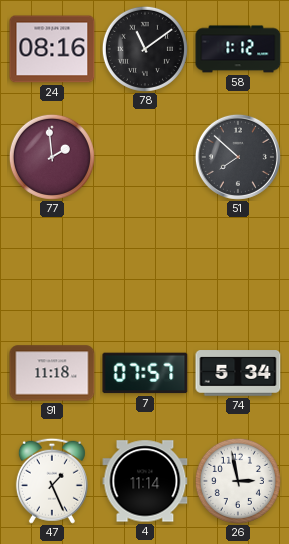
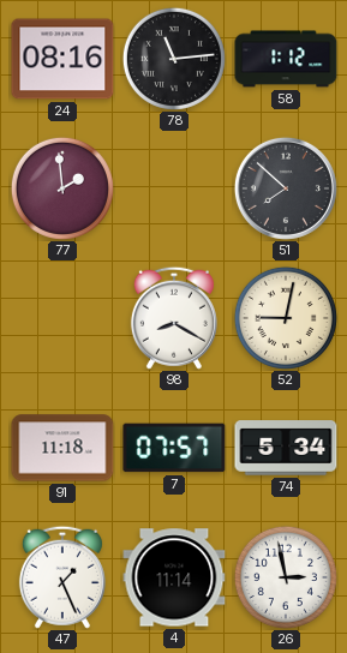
78: 11:09 -> 11:14
98: none -> 8:20
52: none -> 9:02
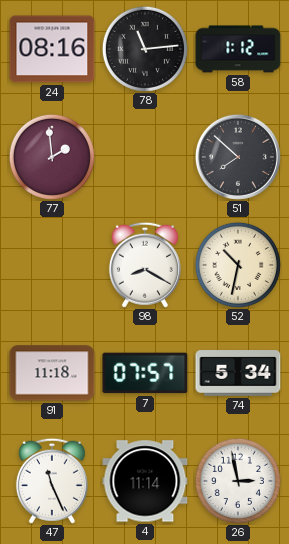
52: 9:02 -> 10:32
47: 1:26 -> 11:26
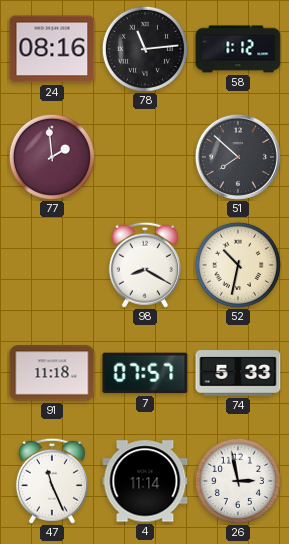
74: 5:34 -> 5:33
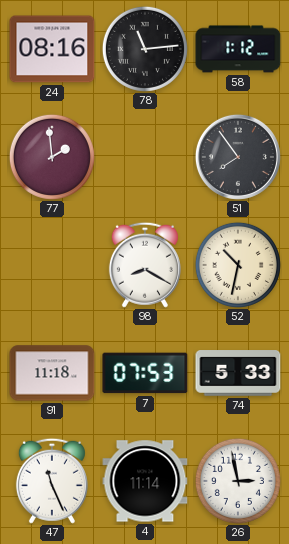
51: 7:52 -> 7:54
7: 07:57 -> 07:53
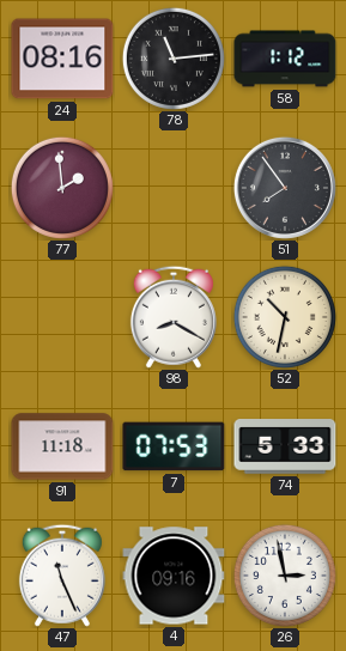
4: 11:14 -> 09:16
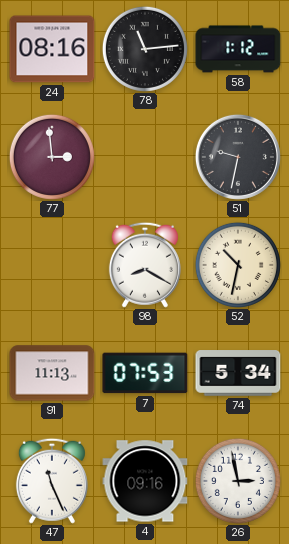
77: 1:59 -> 2:59
51: 7:54 -> 9:32
91: 11:18 -> 11:13
74: 5:33 -> 5:34
